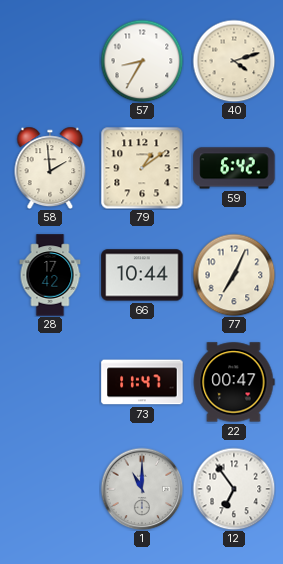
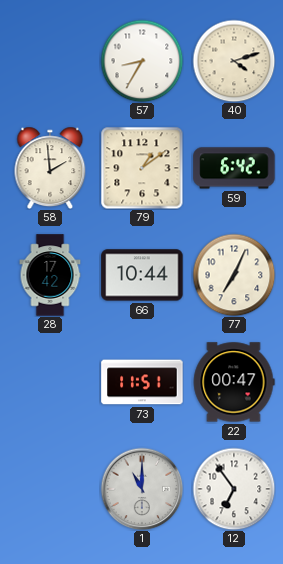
73: 11:47 -> 11:51
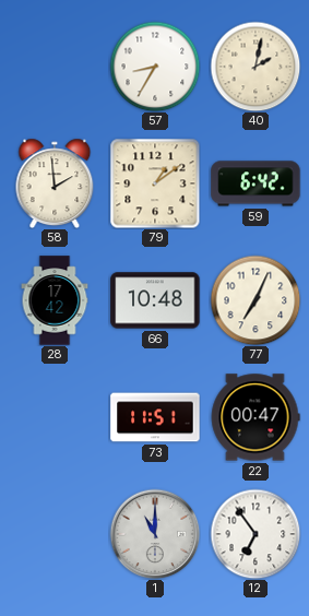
40: 4:12 -> 2:02
66: 10:44 -> 10:48
